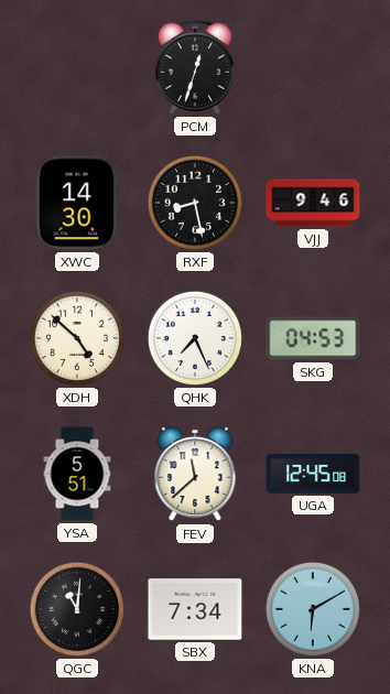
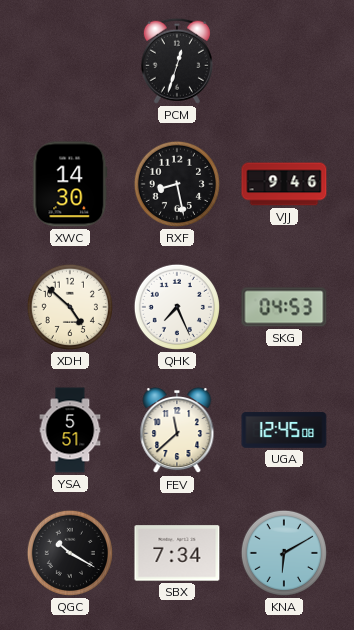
QGC: 11:01 -> 10:20
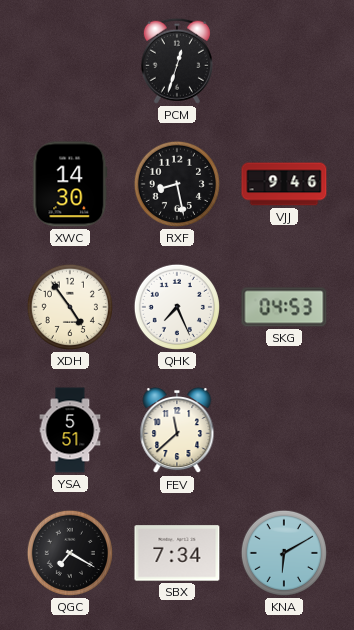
XDH: 4:52 -> 4:54
UGA: 12:45 -> none
QGC: 10:20 -> 7:20
